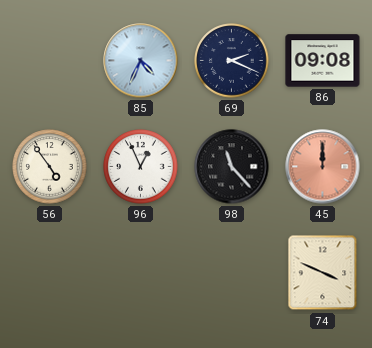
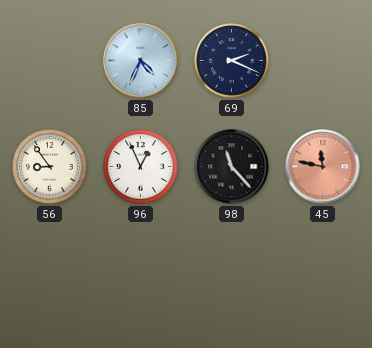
86: 09:08 -> none
56: 4:54 -> 8:54
45: 12:00 -> 11:47
74: 3:49 -> none
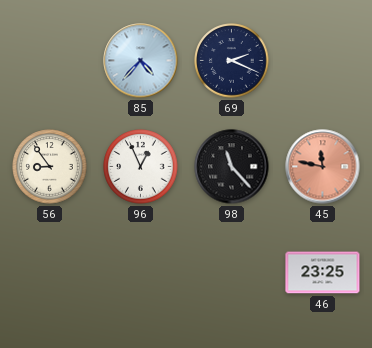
85: 4:34 -> 4:37
46: none -> 23:25
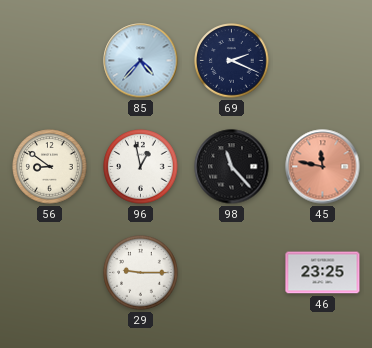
56: 8:54 -> 8:51
96: 12:56 -> 12:58
29: none -> 9:15
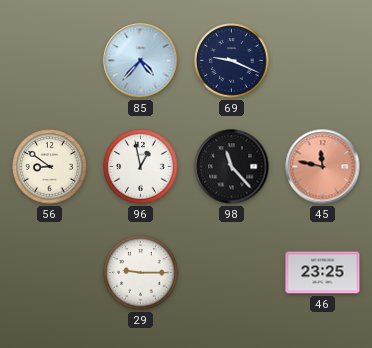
69: 2:19 -> 9:19
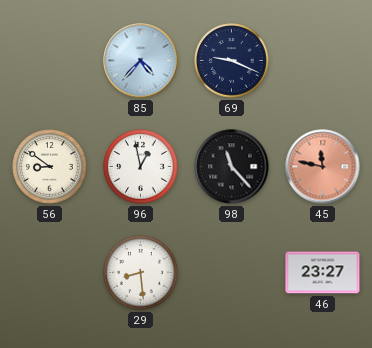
29: 9:15 -> 8:29
46: 23:25 -> 23:27
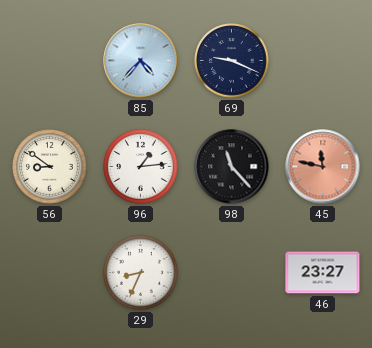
96: 12:58 -> 1:14
29: 8:29 -> 8:34
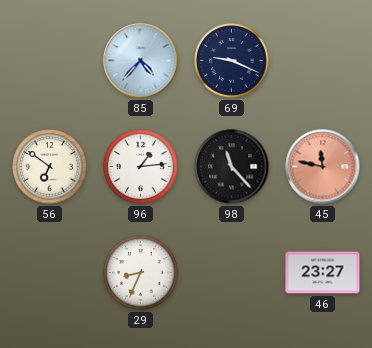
56: 8:51 -> 6:51
